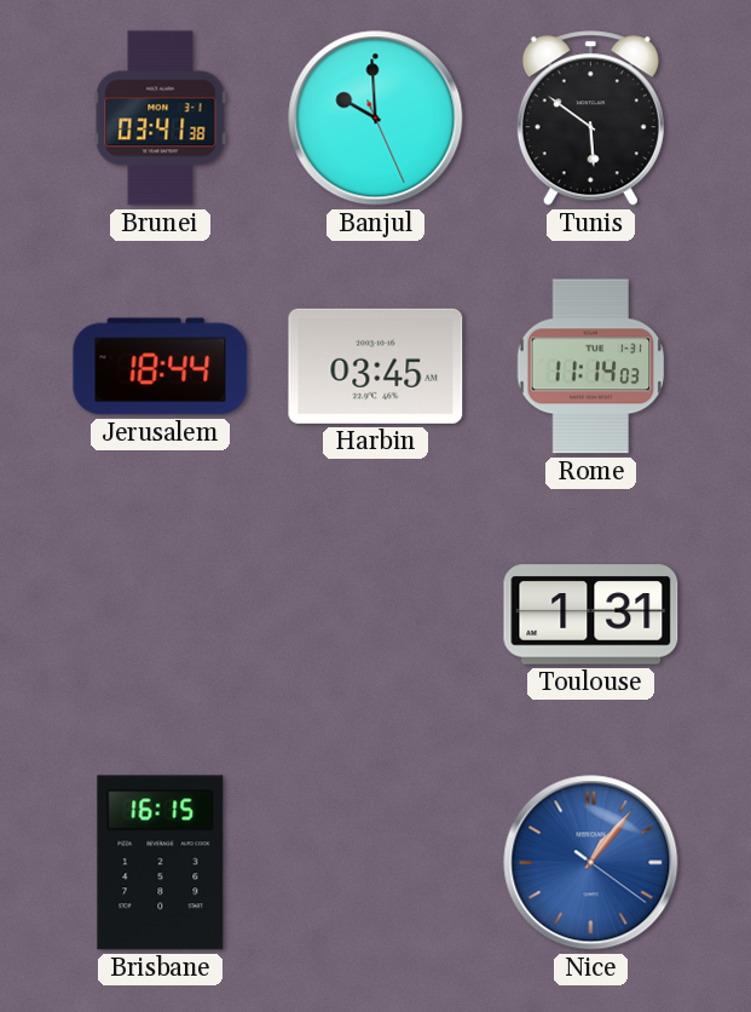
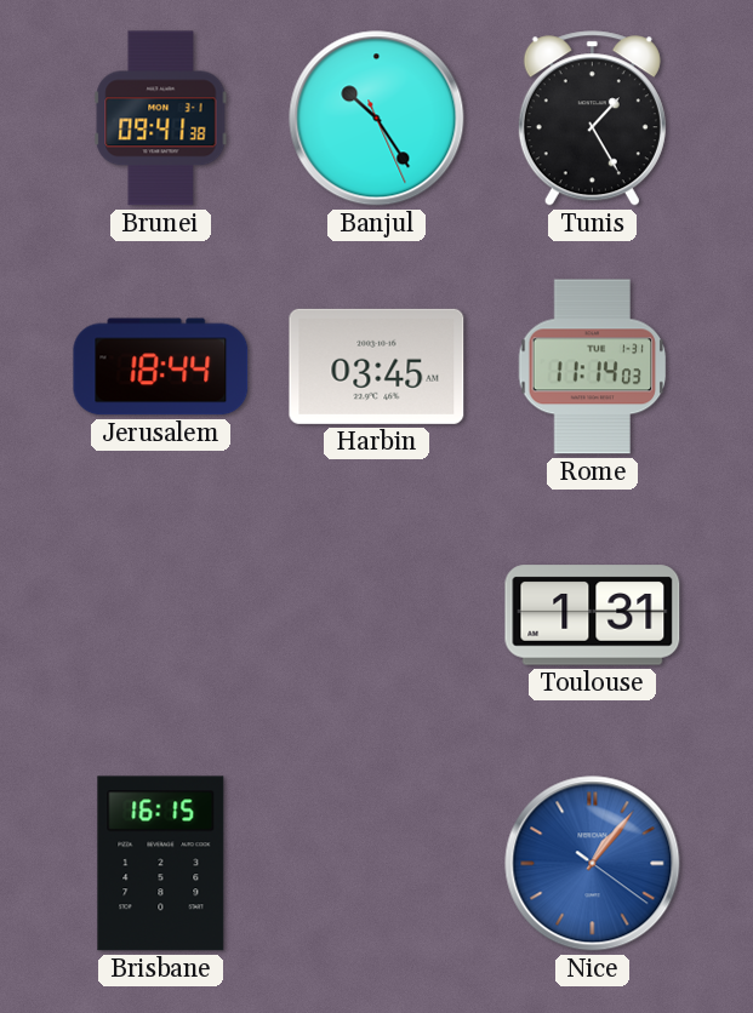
Brunei: 03:41 -> 09:41
Banjul: 9:59 -> 10:24
Tunis: 5:51 -> 1:25
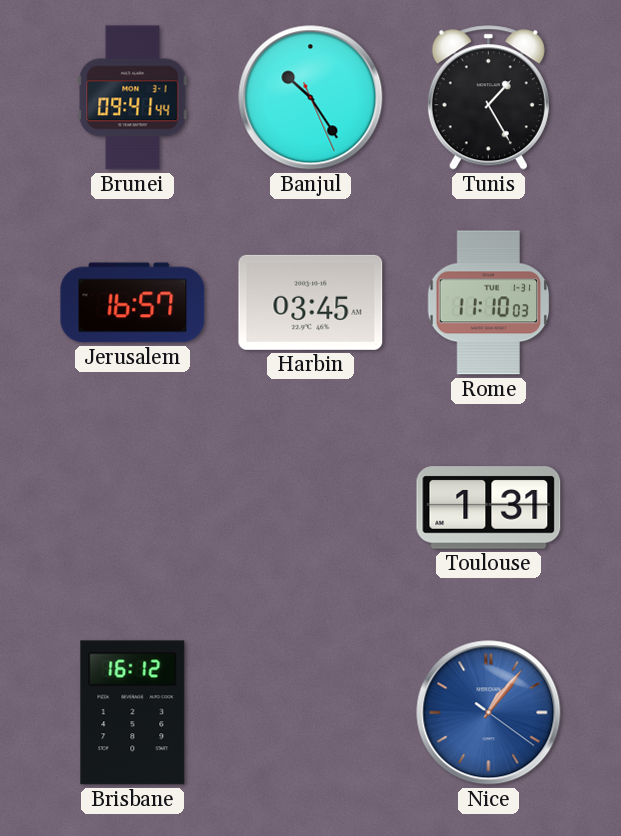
Brunei: 09:41:38 -> 09:41:44
Jerusalem: 18:44 -> 16:57
Rome: 11:14 -> 11:10
Brisbane: 16:15 -> 16:12
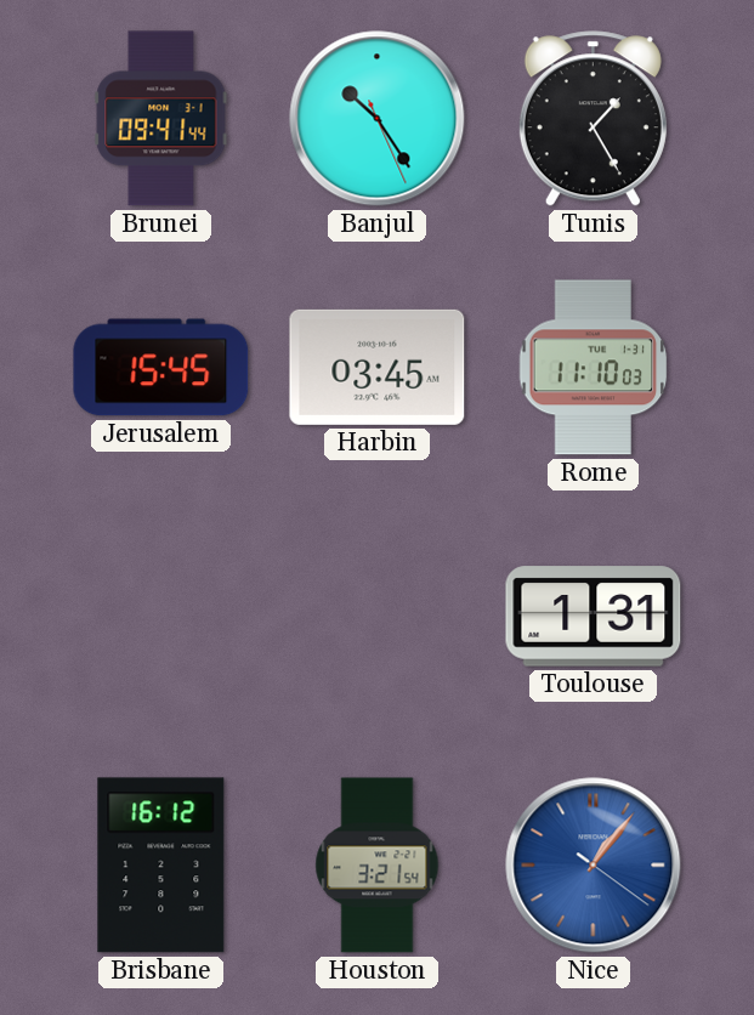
Jerusalem: 16:57 -> 15:45
Houston: none -> 3:21
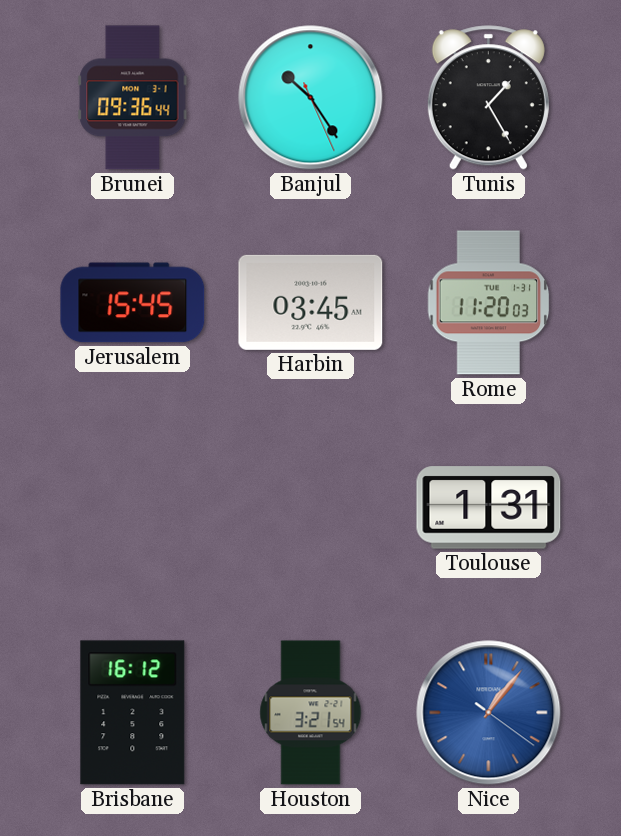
Brunei: 09:41 -> 09:36
Rome: 11:10 -> 11:20
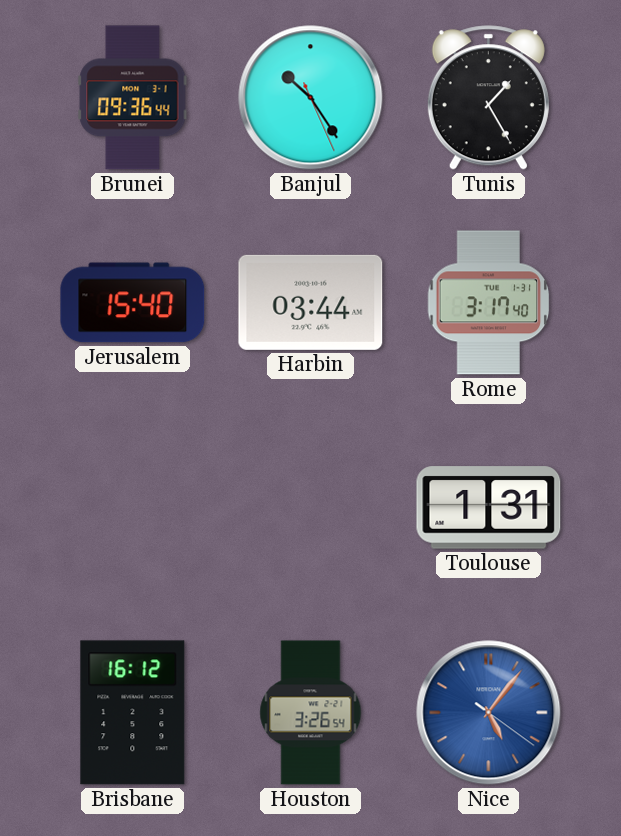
Jerusalem: 15:45 -> 15:40
Harbin: 03:45 -> 03:44
Rome: 11:20 -> 3:17
Houston: 3:21 -> 3:26
Nice: 1:06 -> 5:06
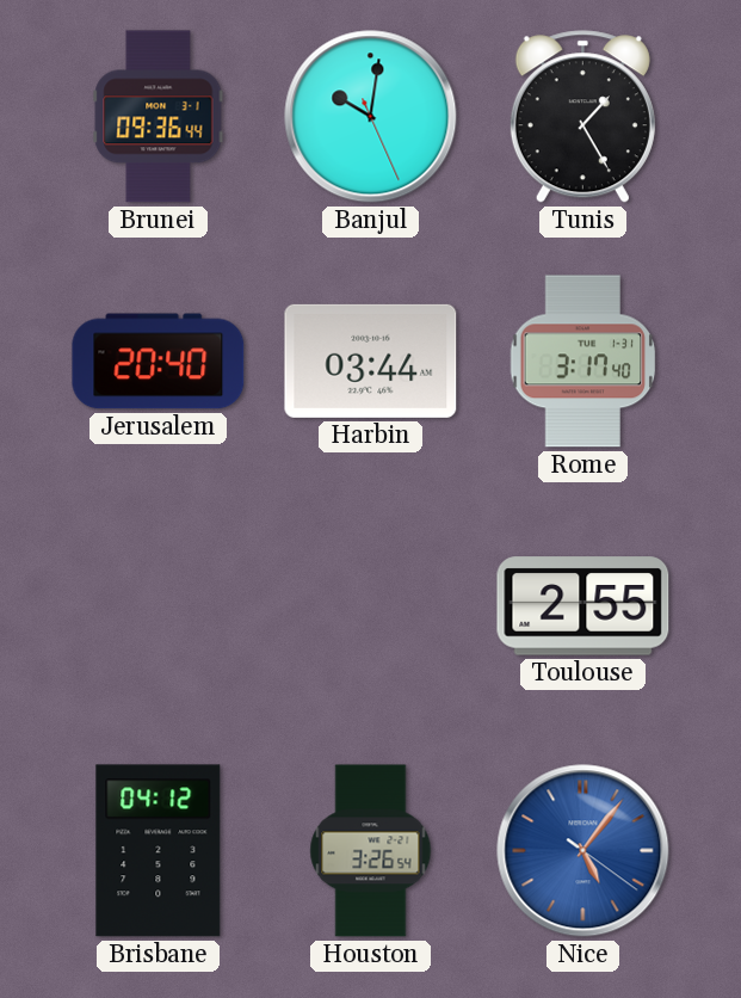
Banjul: 10:24 -> 10:01
Jerusalem: 15:40 -> 20:40
Toulouse: 1:31 -> 2:55
Brisbane: 16:12 -> 04:12
